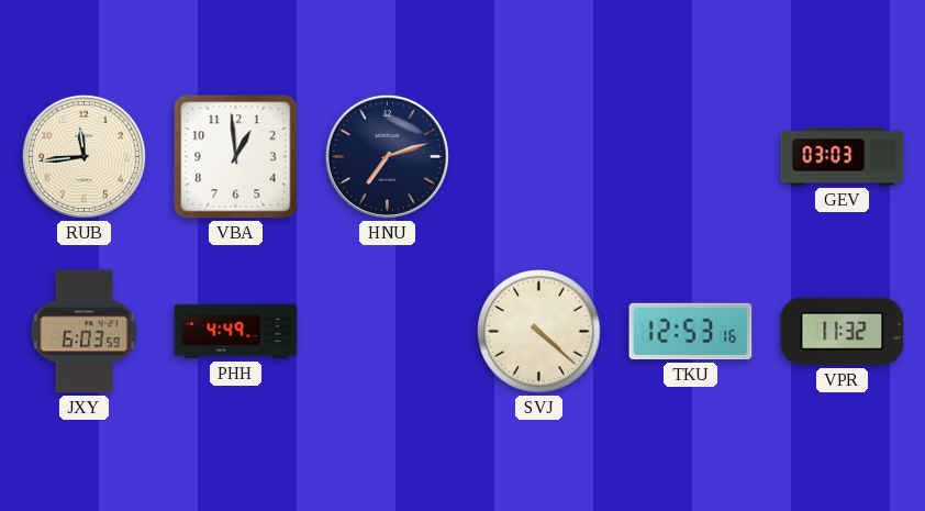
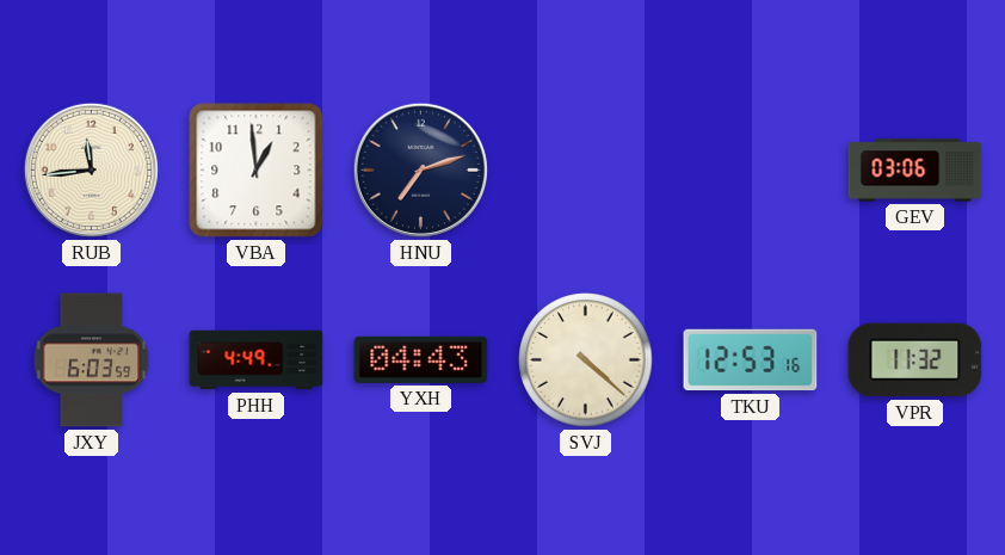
GEV: 03:03 -> 03:06
YXH: none -> 04:43
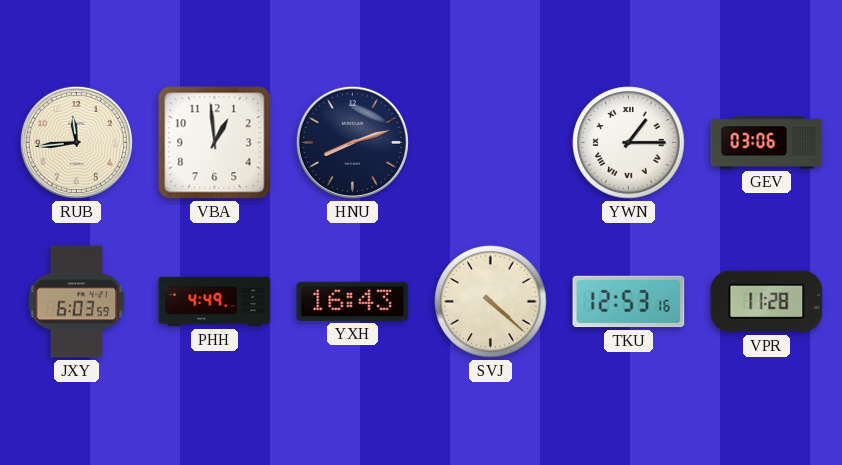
HNU: 7:12 -> 8:12
YWN: none -> 1:15
YXH: 04:43 -> 16:43
VPR: 11:32 -> 11:28
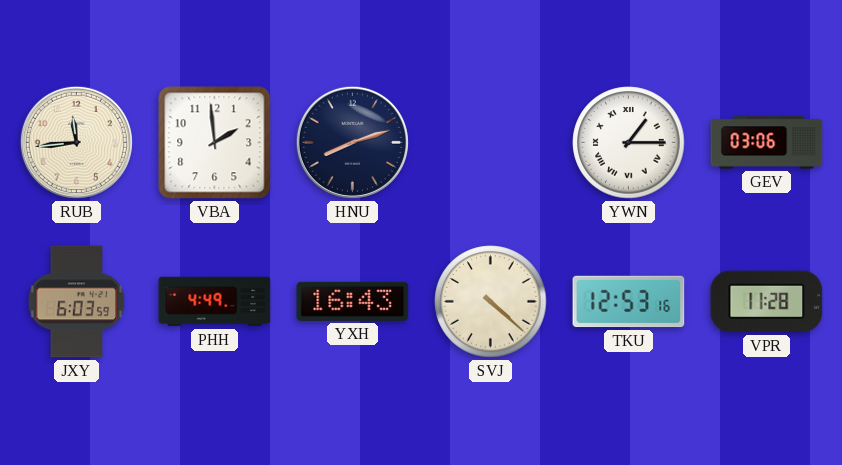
VBA: 12:59 -> 1:59
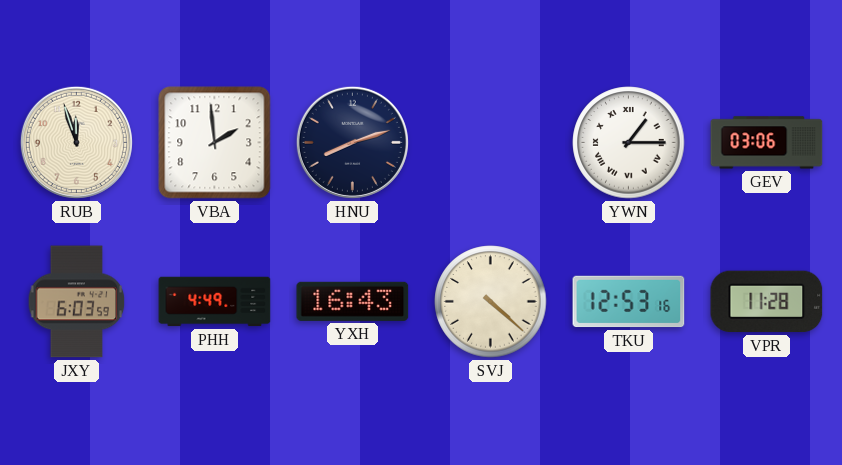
RUB: 11:44 -> 11:57
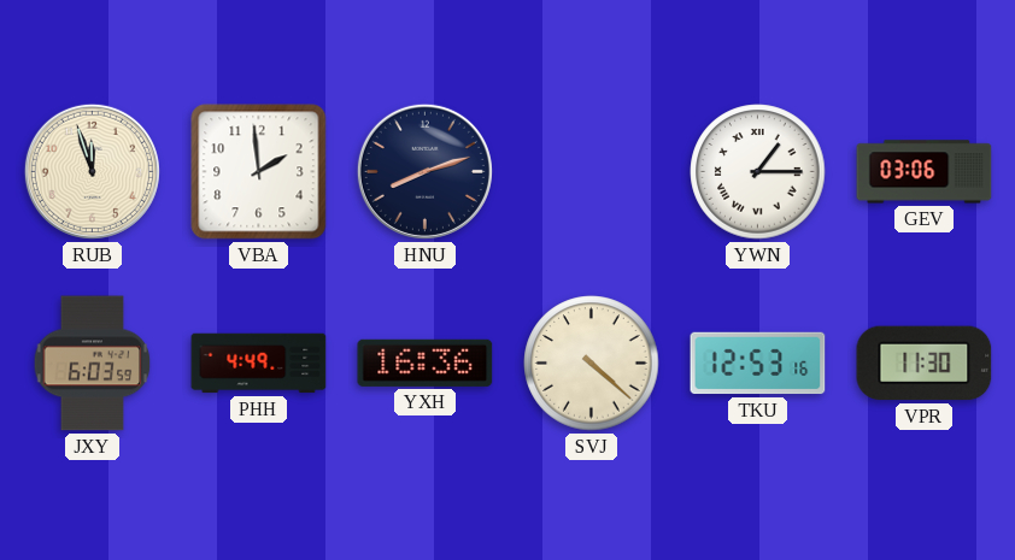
YXH: 16:43 -> 16:36
VPR: 11:28 -> 11:30
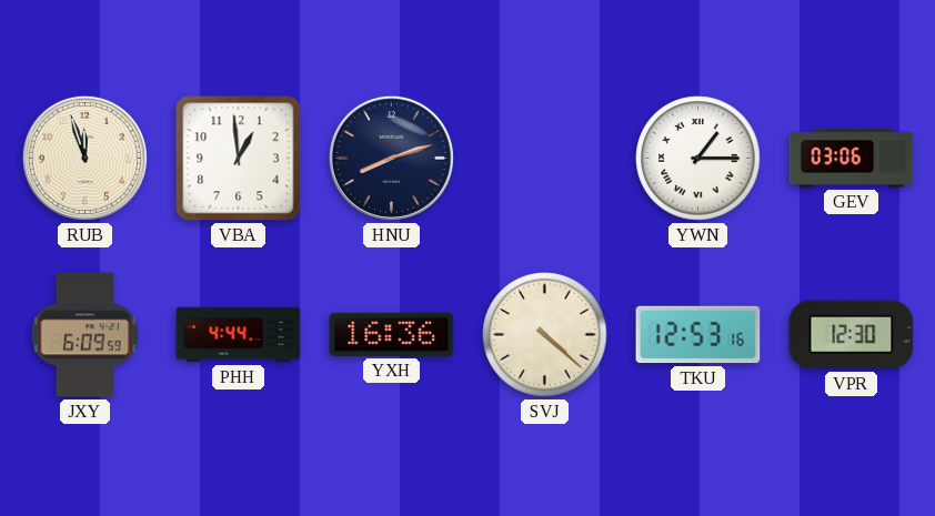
VBA: 1:59 -> 12:59
JXY: 6:03 -> 6:09
PHH: 4:49 -> 4:44
VPR: 11:30 -> 12:30
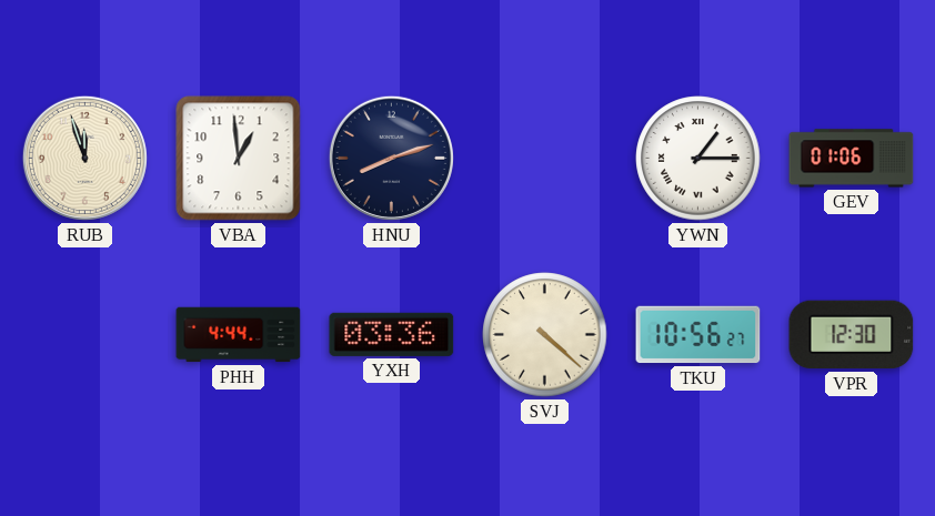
GEV: 03:06 -> 01:06
JXY: 6:09 -> none
YXH: 16:36 -> 03:36
TKU: 12:53 -> 10:56
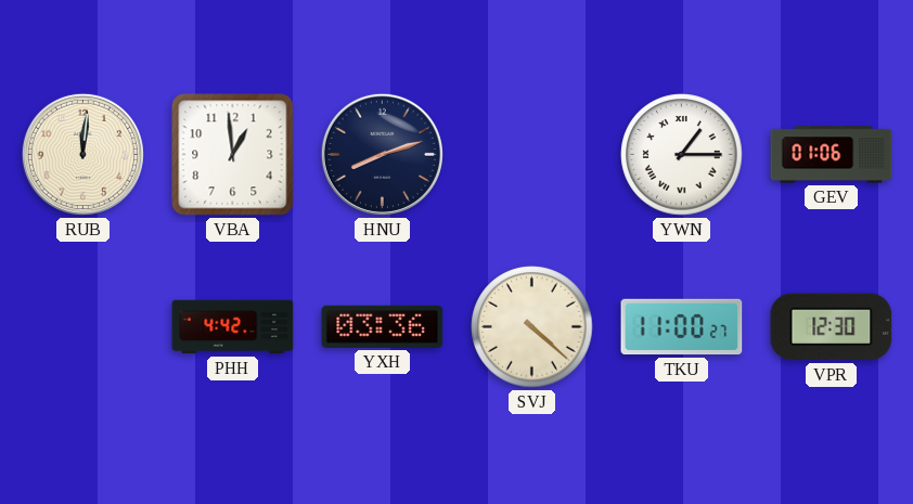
RUB: 11:57 -> 12:01
PHH: 4:44 -> 4:42
TKU: 10:56 -> 11:00
